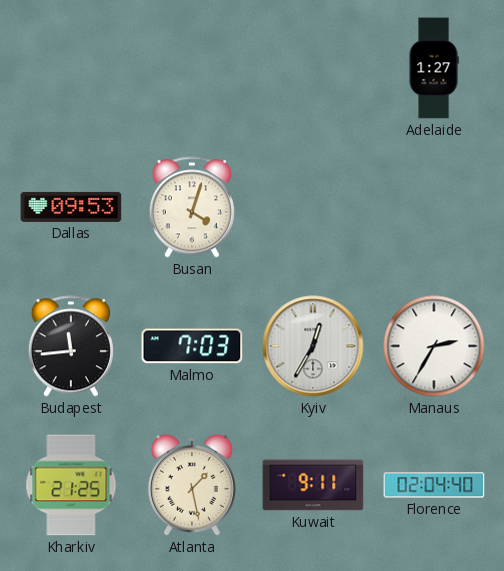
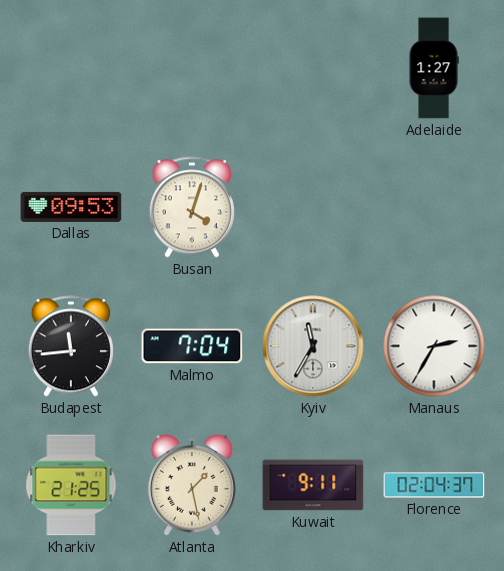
Malmo: 7:03 -> 7:04
Kyiv: 12:35 -> 11:35
Florence: 02:04:40 -> 02:04:37
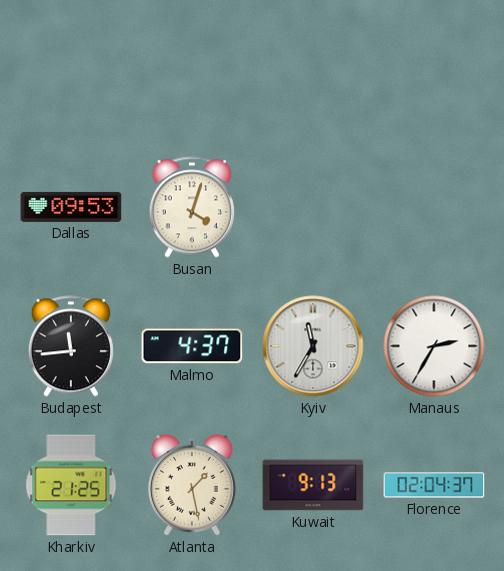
Adelaide: 1:27 -> none
Malmo: 7:04 -> 4:37
Kuwait: 9:11 -> 9:13
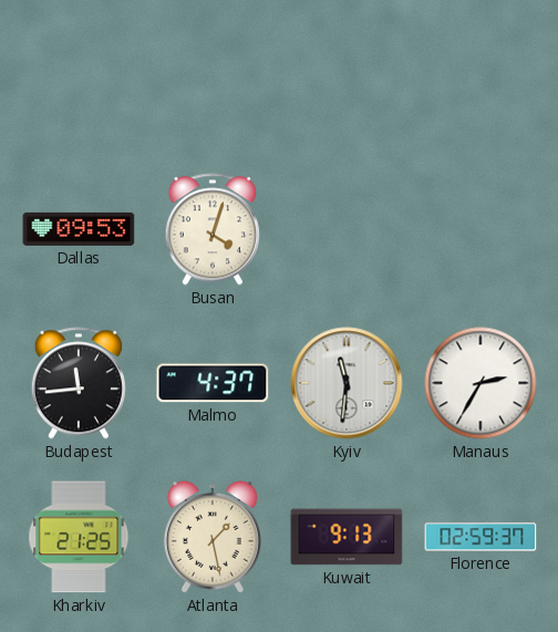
Kyiv: 11:35 -> 11:31
Florence: 02:04 -> 02:59
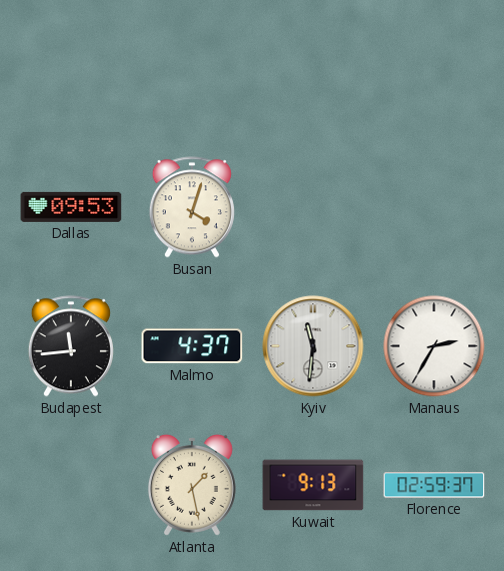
Kharkiv: 21:25 -> none
